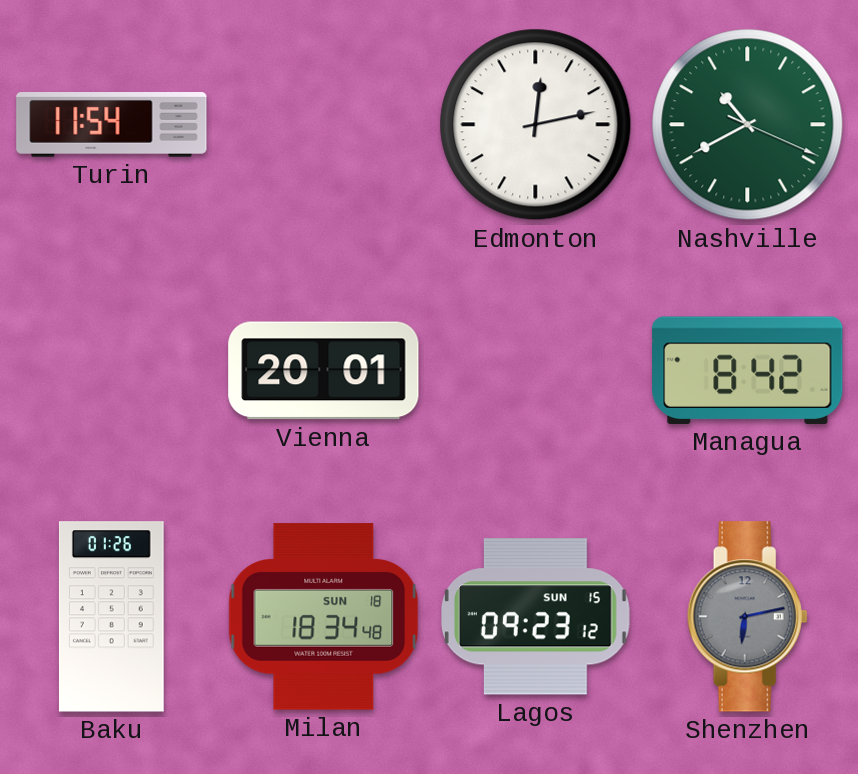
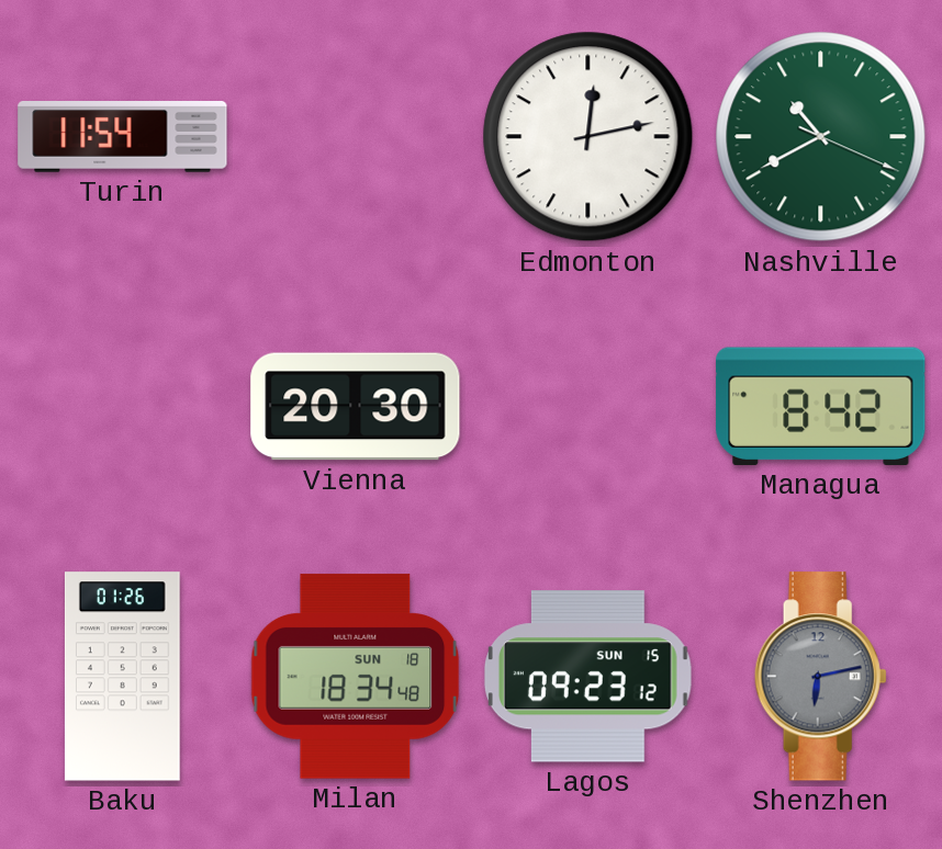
Vienna: 20:01 -> 20:30
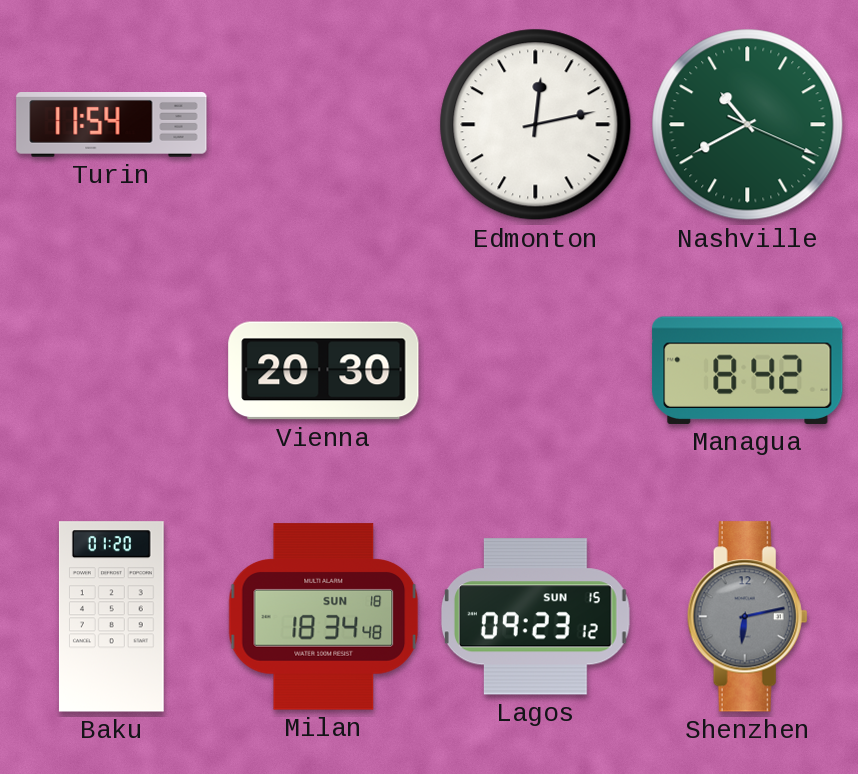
Baku: 01:26 -> 01:20
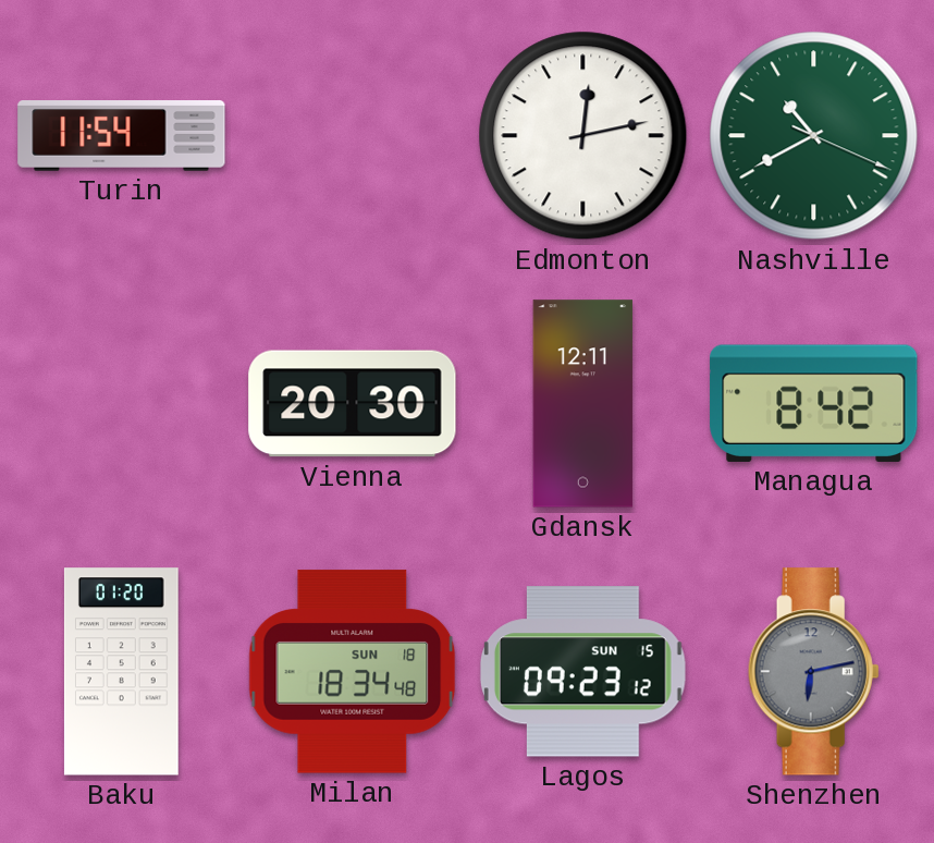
Gdansk: none -> 12:11
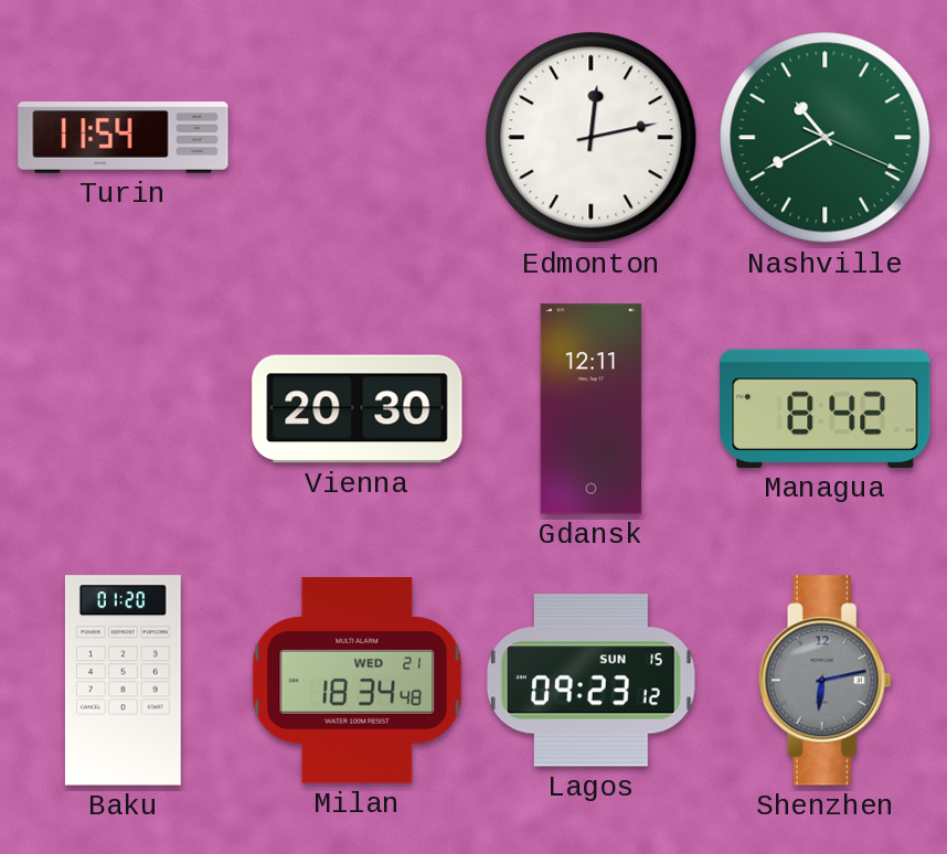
Milan date: SUN 18 -> WED 21
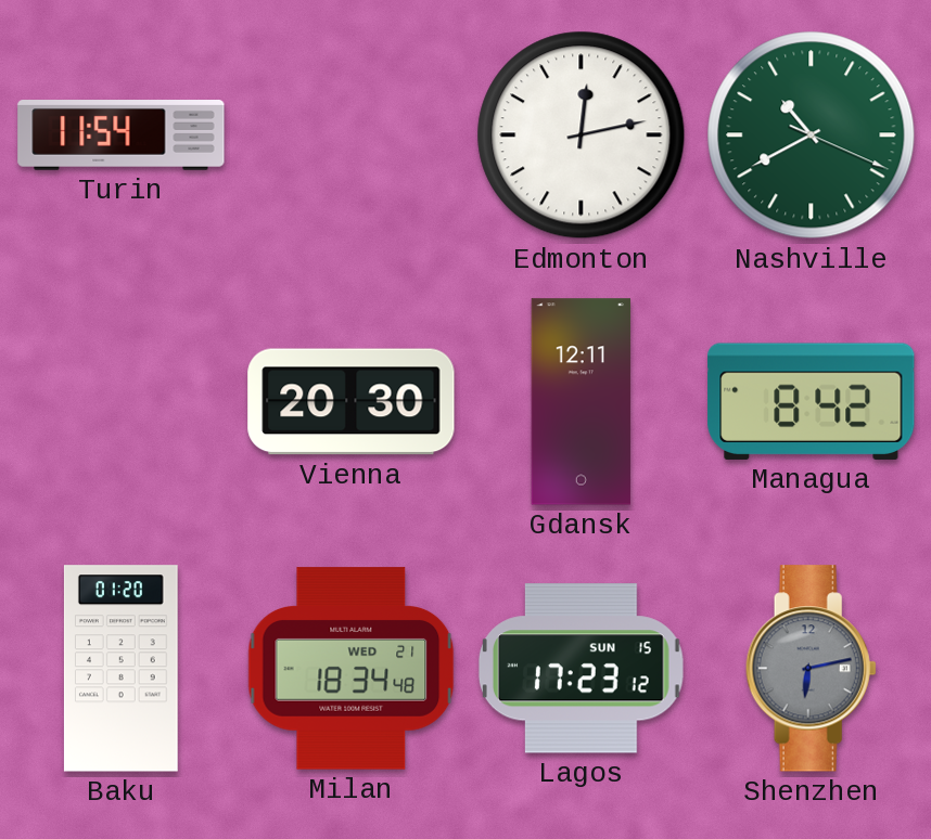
Lagos: 09:23 -> 17:23
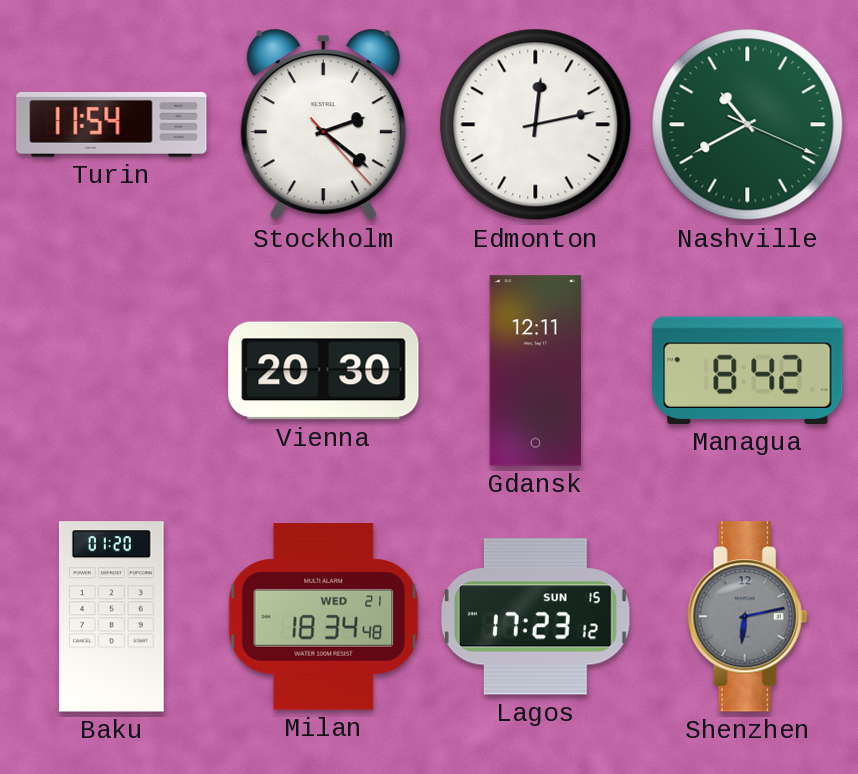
Stockholm: none -> 2:21
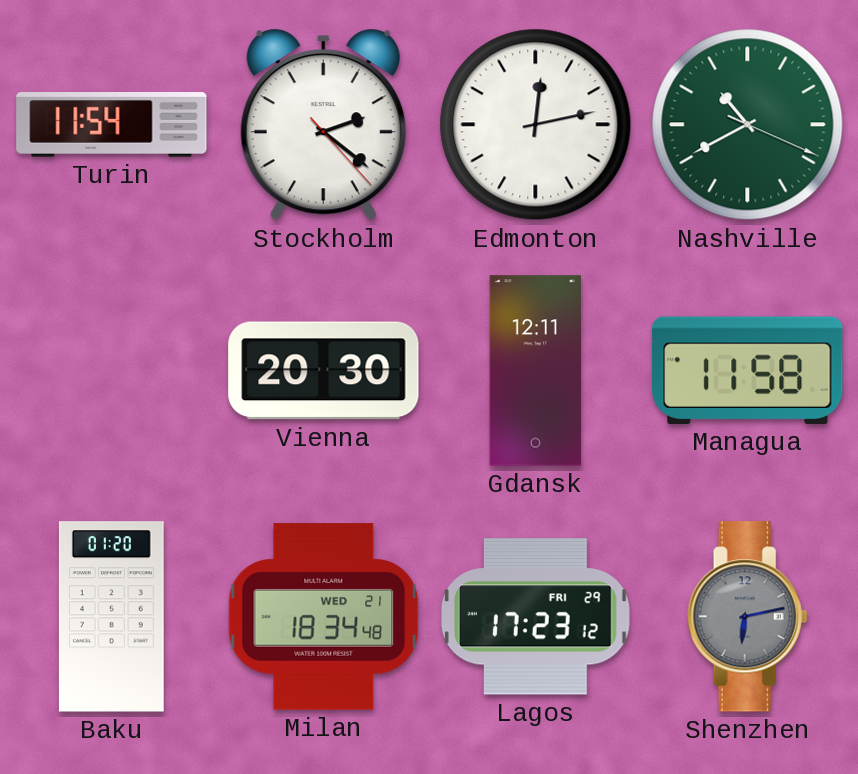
Managua: 8:42 -> 11:58
Lagos date: SUN 15 -> FRI 29
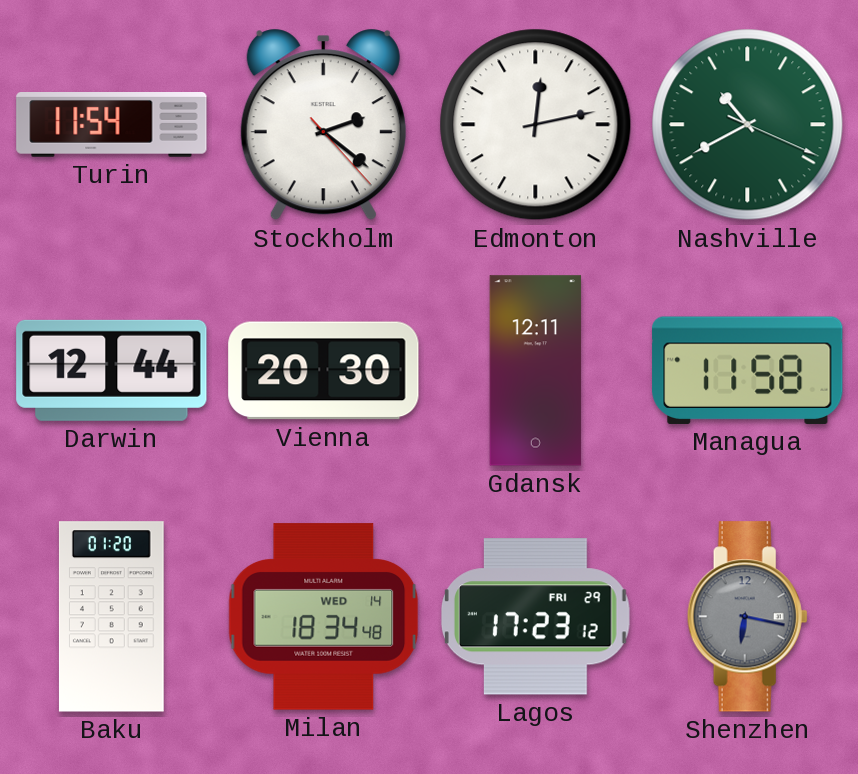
Darwin: none -> 12:44
Milan date: WED 21 -> WED 14
Shenzhen: 6:13 -> 6:17
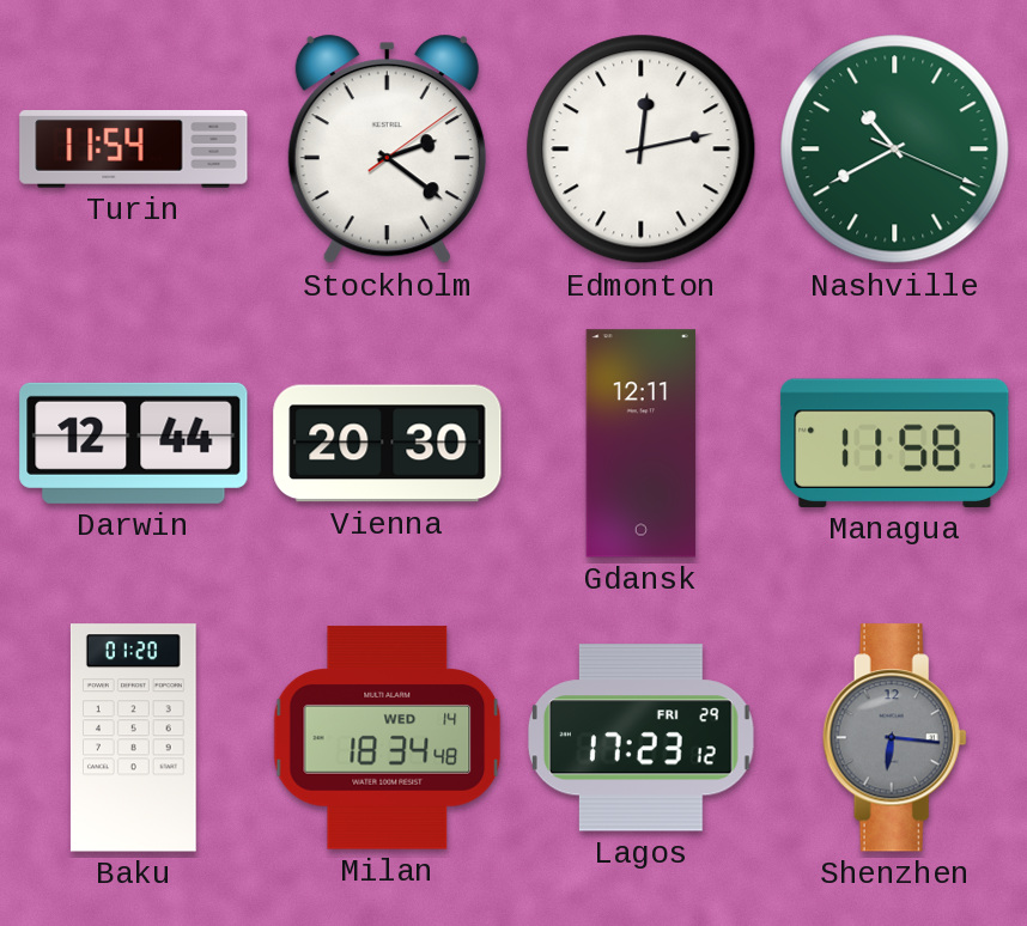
Stockholm: 2:21:23 -> 2:21:09
Shenzhen: 6:17 -> 6:16
